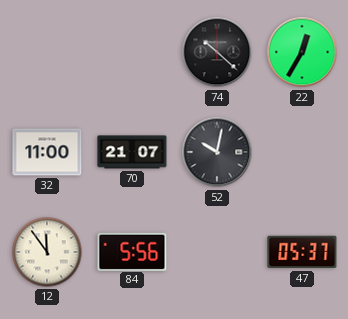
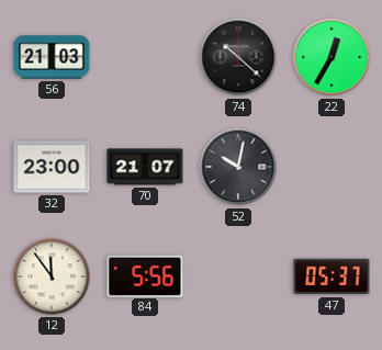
56: none -> 21:03
32: 11:00 -> 23:00
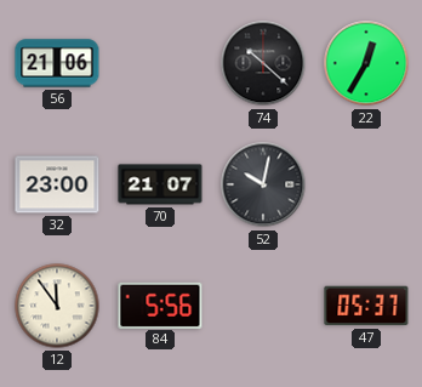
56: 21:03 -> 21:06
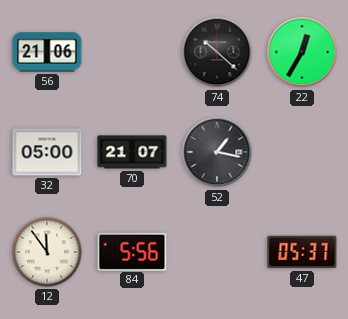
32: 23:00 -> 05:00
52: 10:02 -> 1:17
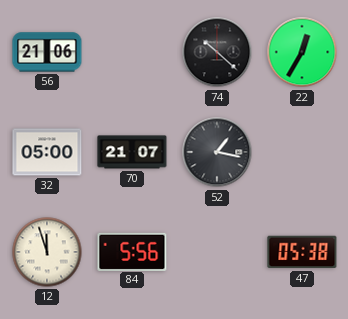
12: 11:54 -> 11:57
47: 05:37 -> 05:38
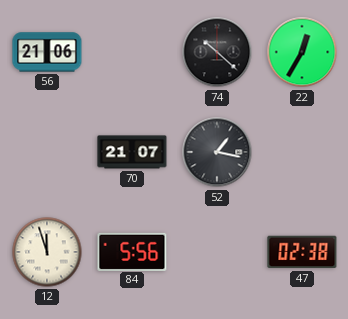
32: 05:00 -> none
47: 05:38 -> 02:38
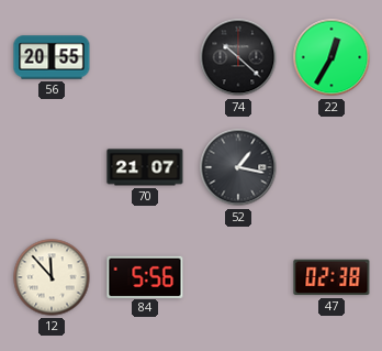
56: 21:06 -> 20:55
12: 11:57 -> 11:53
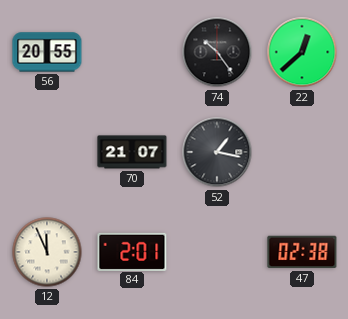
74: 10:22 -> 10:24
22: 12:35 -> 12:38
12: 11:53 -> 11:56
84: 5:56 -> 2:01
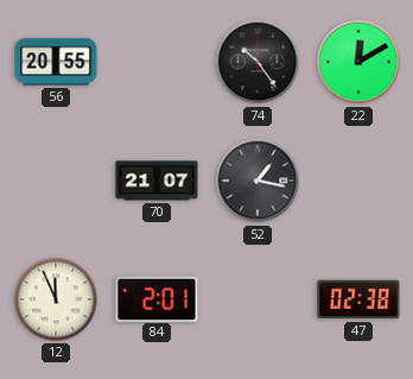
22: 12:38 -> 12:10
